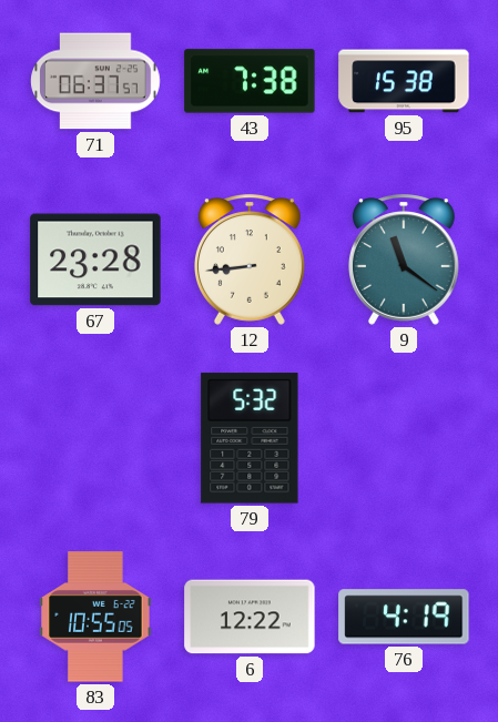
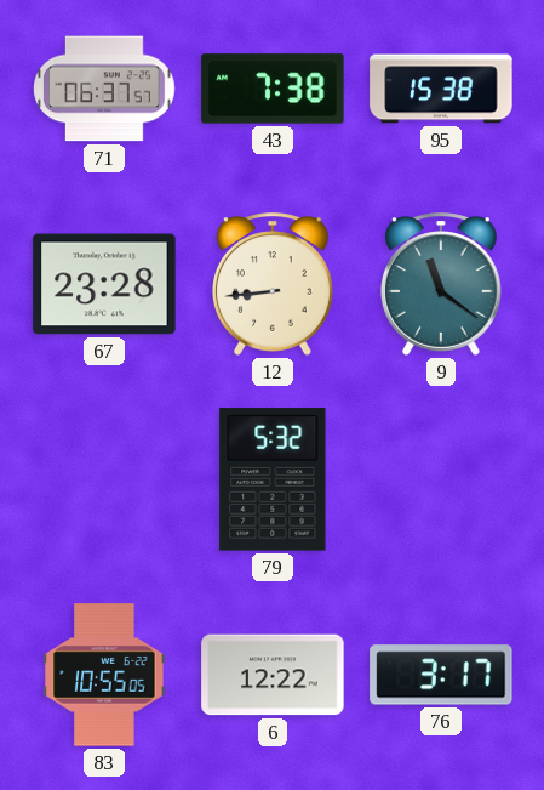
76: 4:19 -> 3:17
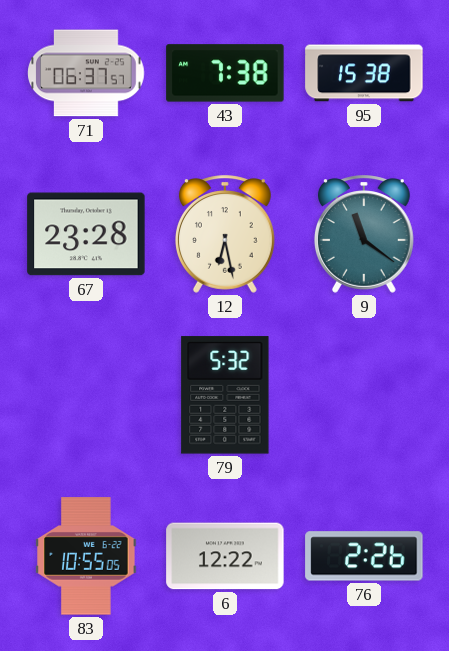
12: 8:44 -> 6:28
76: 3:17 -> 2:26
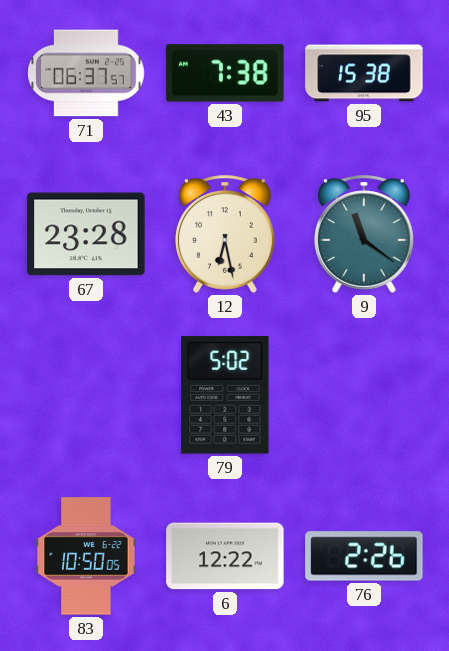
79: 5:32 -> 5:02
83: 10:55 -> 10:50
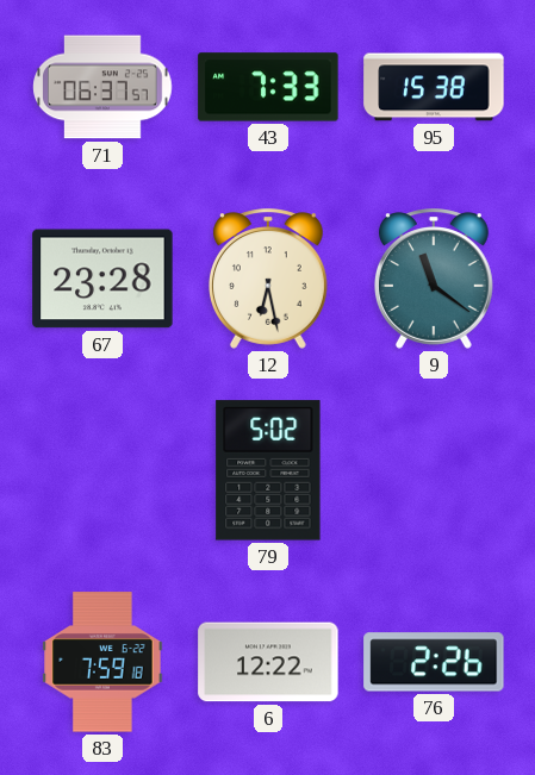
43: 7:38 -> 7:33
83: 10:50 -> 7:59
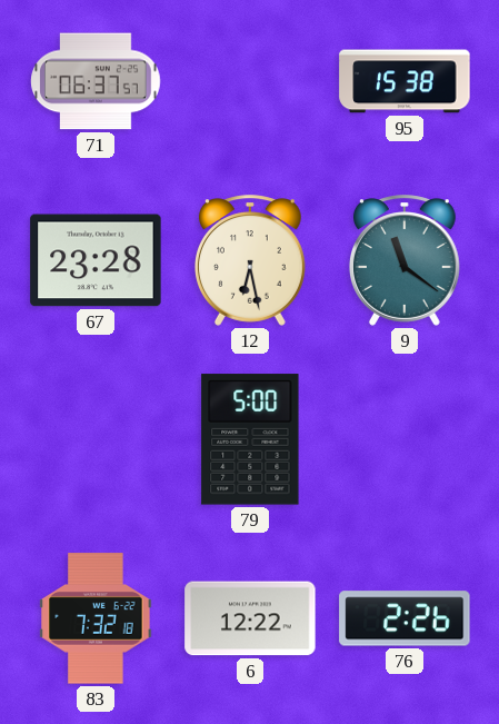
43: 7:33 -> none
79: 5:02 -> 5:00
83: 7:59 -> 7:32
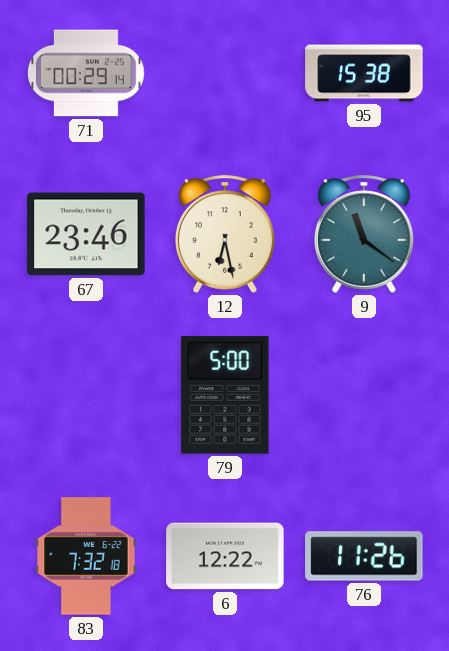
71: 06:37 -> 00:29
67: 23:28 -> 23:46
76: 2:26 -> 11:26
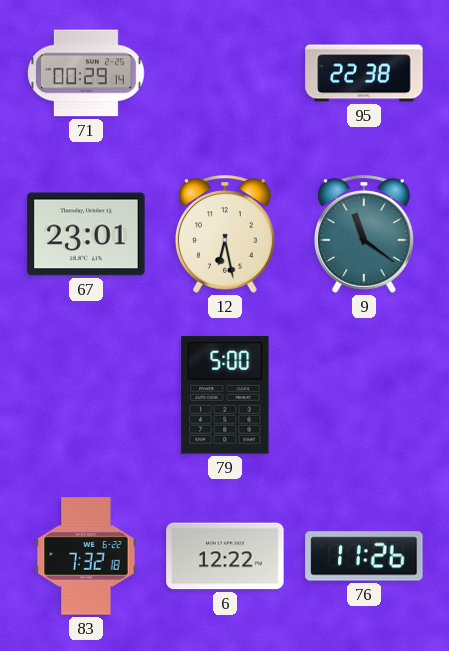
95: 15:38 -> 22:38
67: 23:46 -> 23:01
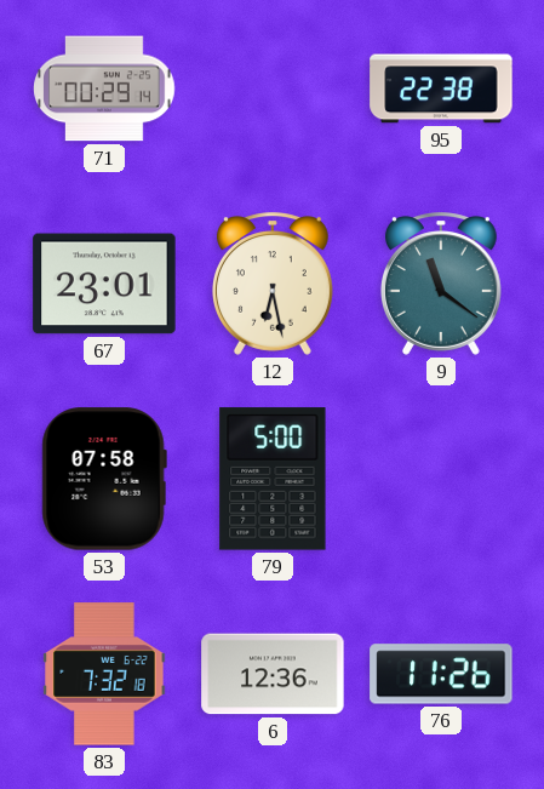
53: none -> 07:58
6: 12:22 -> 12:36
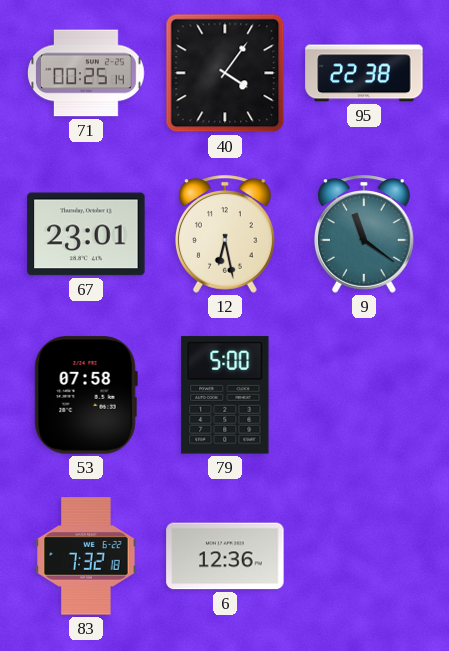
71: 00:29 -> 00:25
40: none -> 4:06
76: 11:26 -> none
